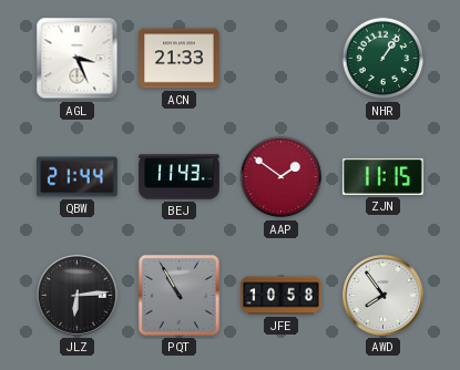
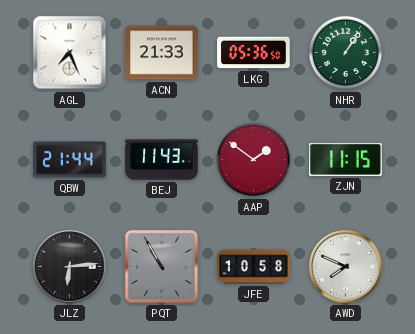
AGL: 3:26 -> 7:26
LKG: none -> 05:36
AWD: 7:54 -> 7:49
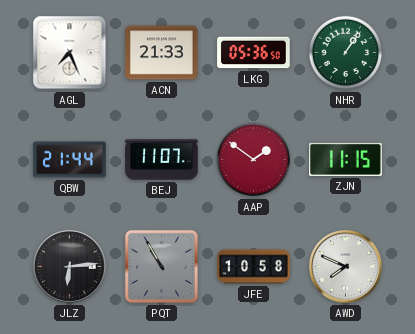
BEJ: 11:43 -> 11:07
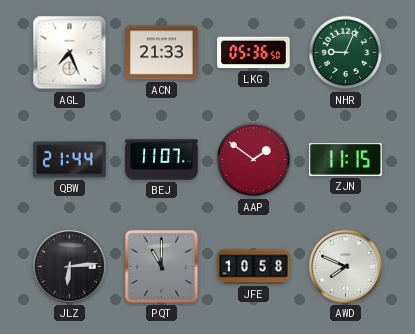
NHR: 1:06 -> 9:04
PQT: 10:55 -> 11:00
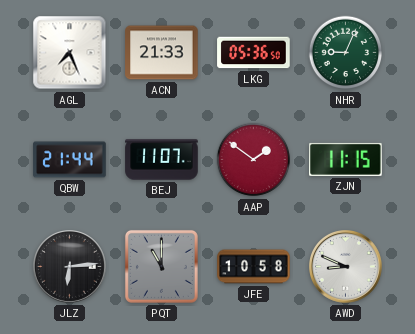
AWD: 7:49 -> 8:49
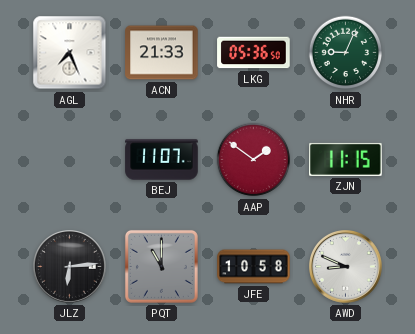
QBW: 21:44 -> none
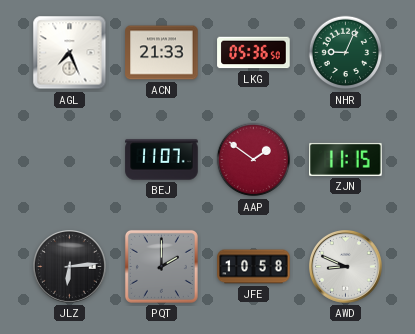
PQT: 11:00 -> 2:00
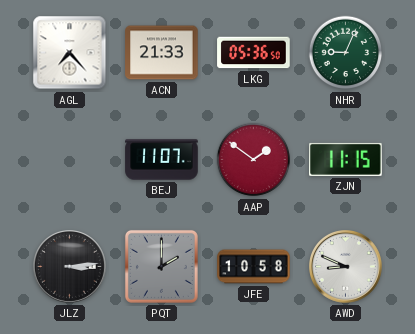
AGL: 7:26 -> 7:23
JLZ: 6:14 -> 3:14
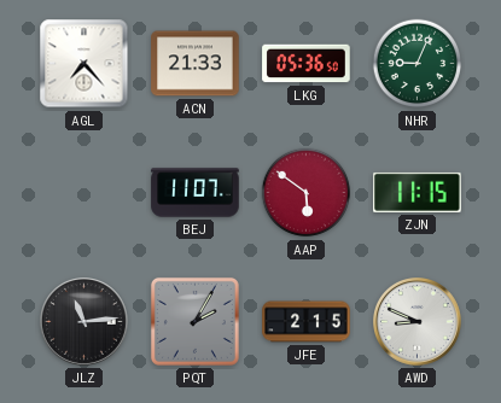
AAP: 1:51 -> 5:51
JLZ: 3:14 -> 11:14
PQT: 2:00 -> 2:05
JFE: 10:58 -> 2:15
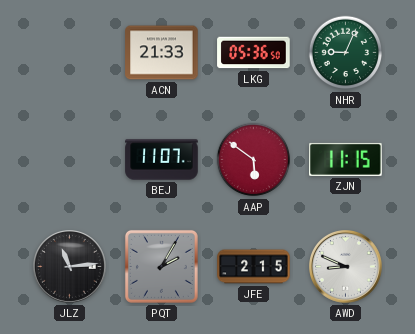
AGL: 7:23 -> none
